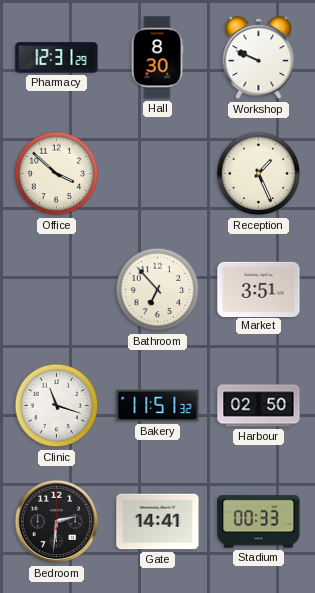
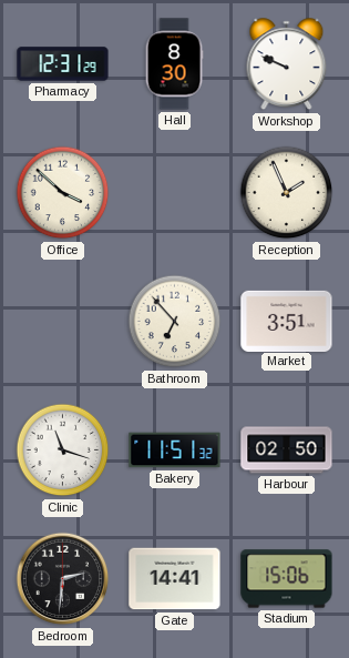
Reception: 1:26 -> 1:56
Stadium: 00:33 -> 15:06
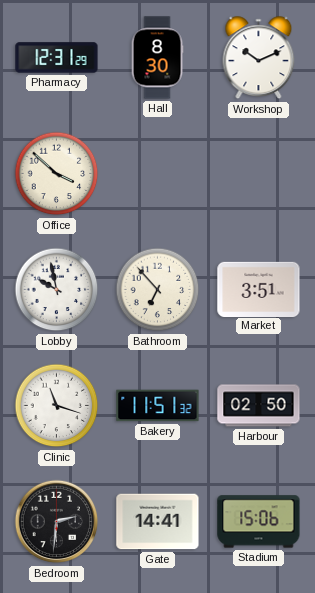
Workshop: 9:49 -> 10:11
Reception: 1:56 -> none
Lobby: none -> 9:58
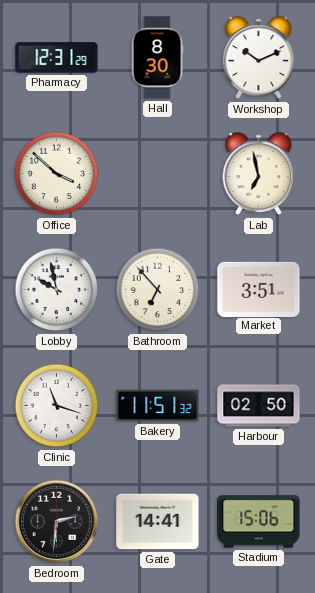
Lab: none -> 6:58
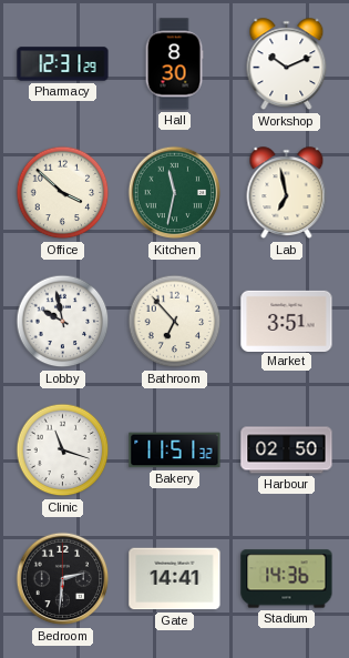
Kitchen: none -> 11:32
Stadium: 15:06 -> 14:36
